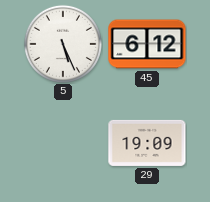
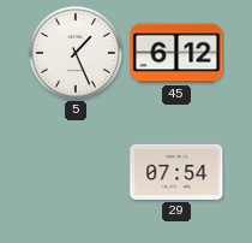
5: 5:26 -> 1:26
29: 19:09 -> 07:54
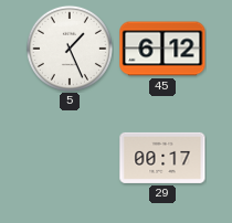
29: 07:54 -> 00:17
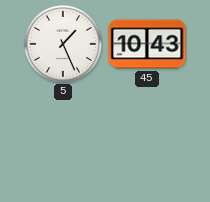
45: 6:12 -> 10:43
29: 00:17 -> none
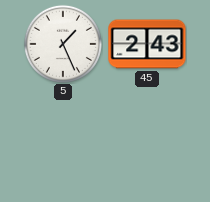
45: 10:43 -> 2:43
